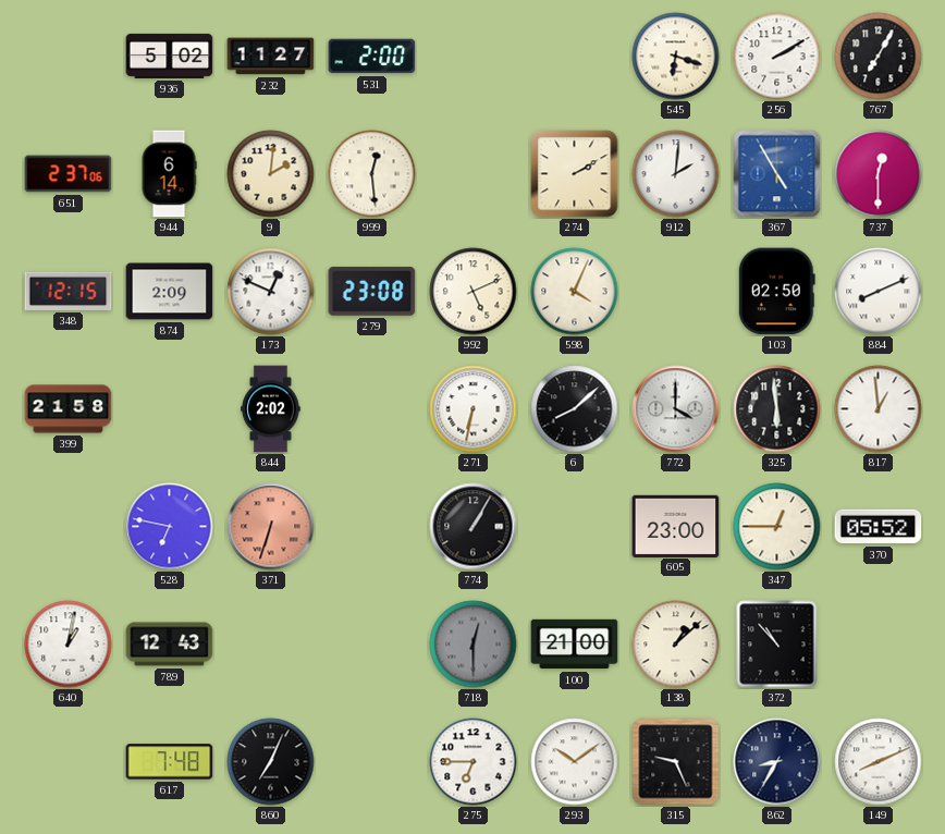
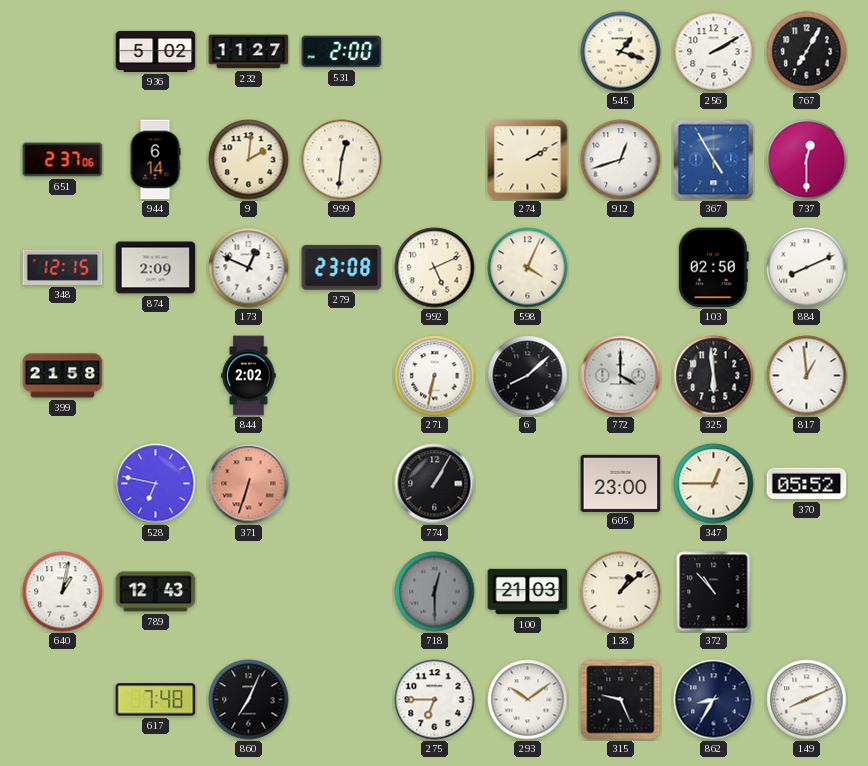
545: 6:18 -> 1:18
999: 12:29 -> 12:31
912: 2:01 -> 12:42
100: 21:00 -> 21:03
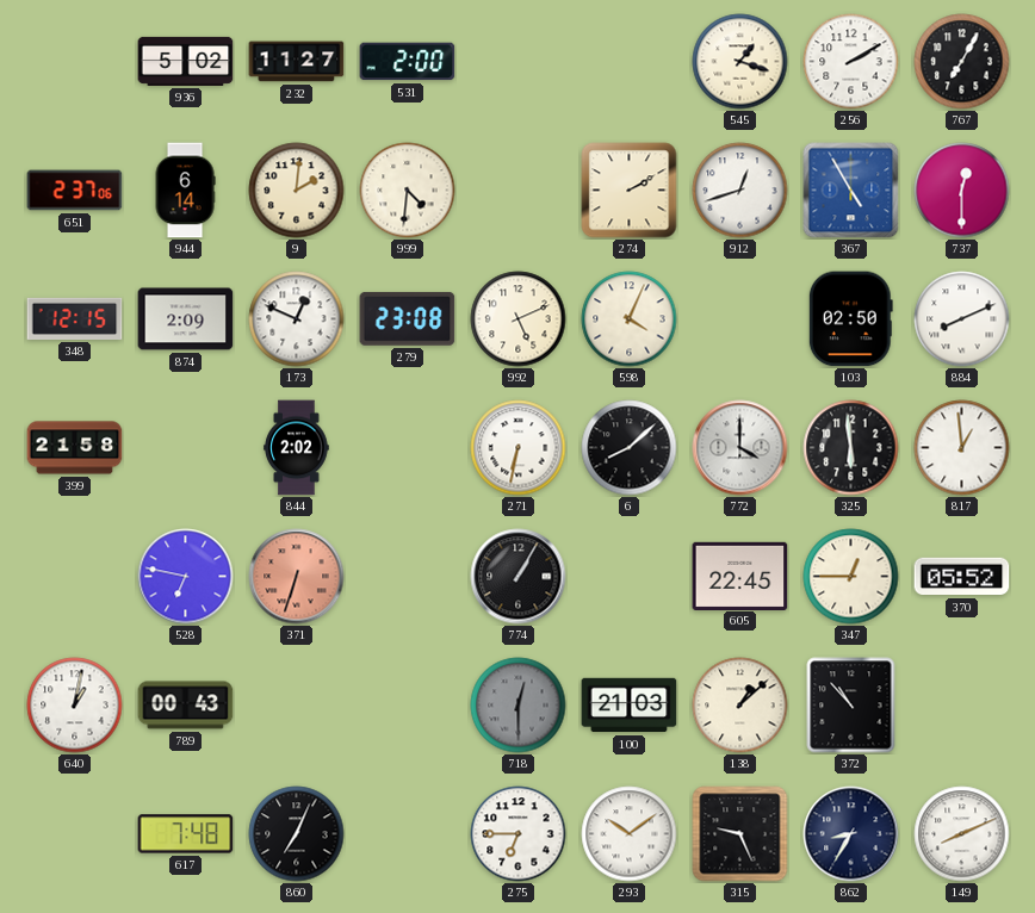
999: 12:31 -> 4:31
605: 23:00 -> 22:45
789: 12:43 -> 00:43
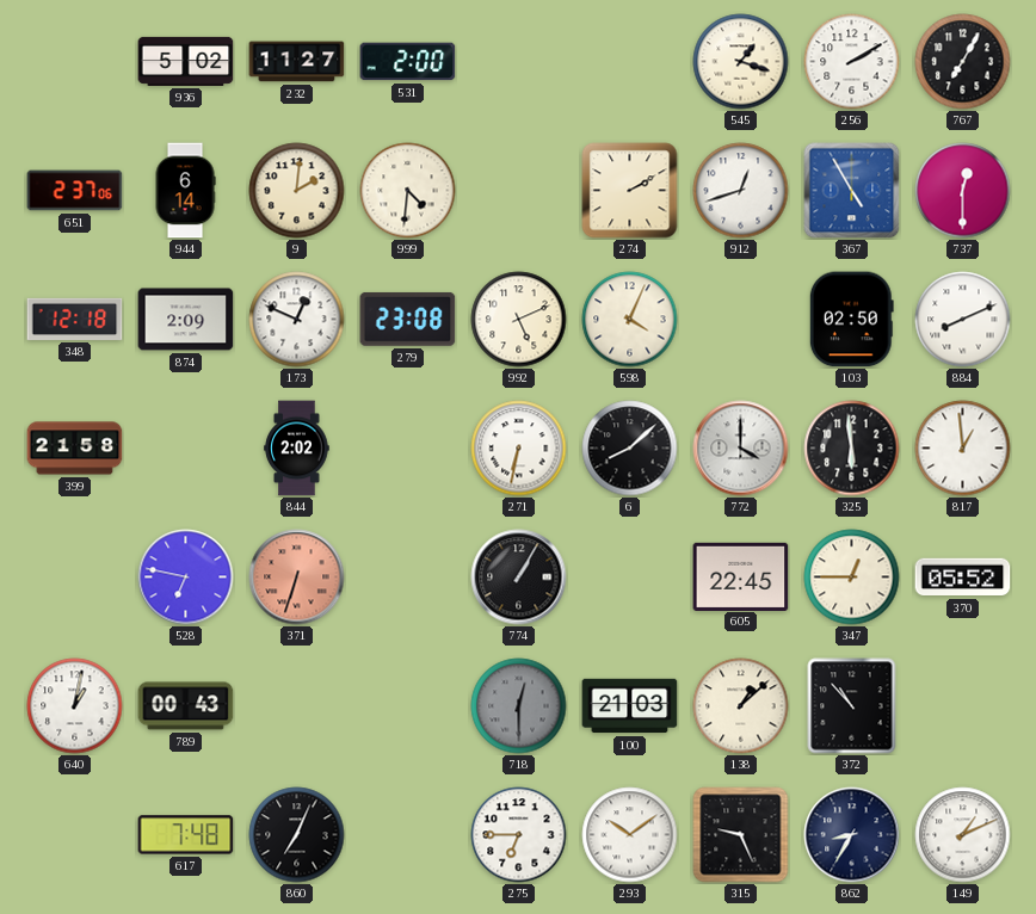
348: 12:15 -> 12:18
149: 8:11 -> 1:11
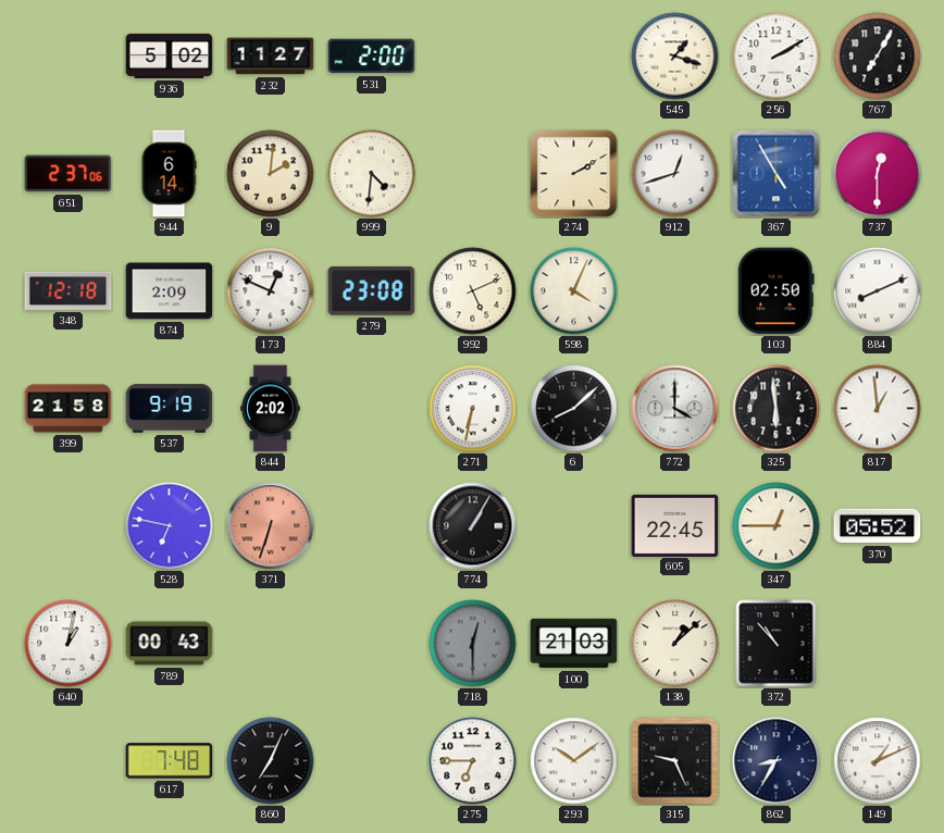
537: none -> 9:19
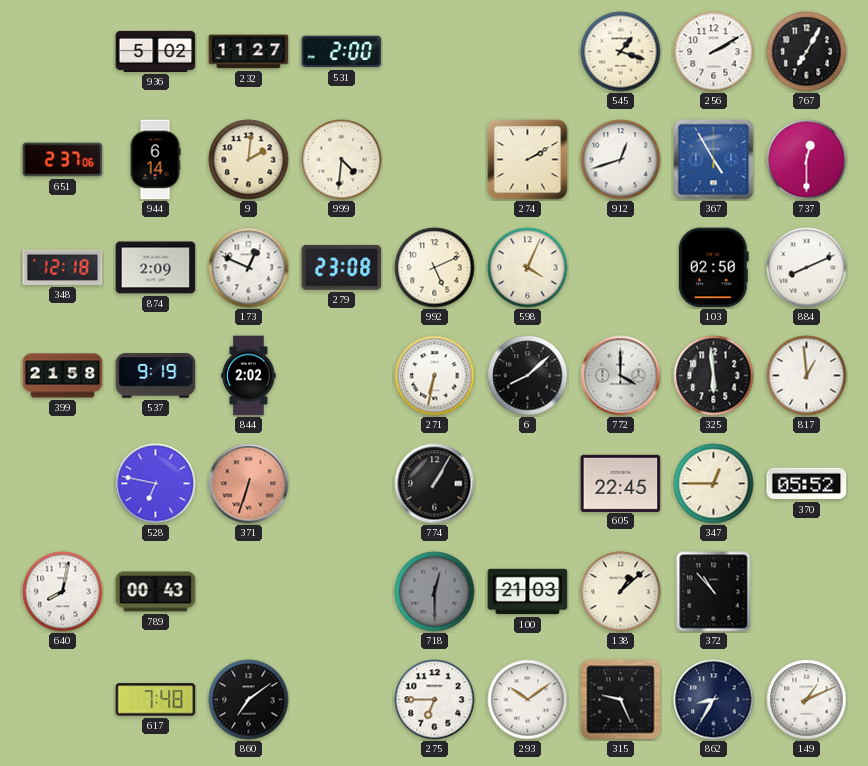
640: 1:02 -> 8:02
860: 7:04 -> 7:09
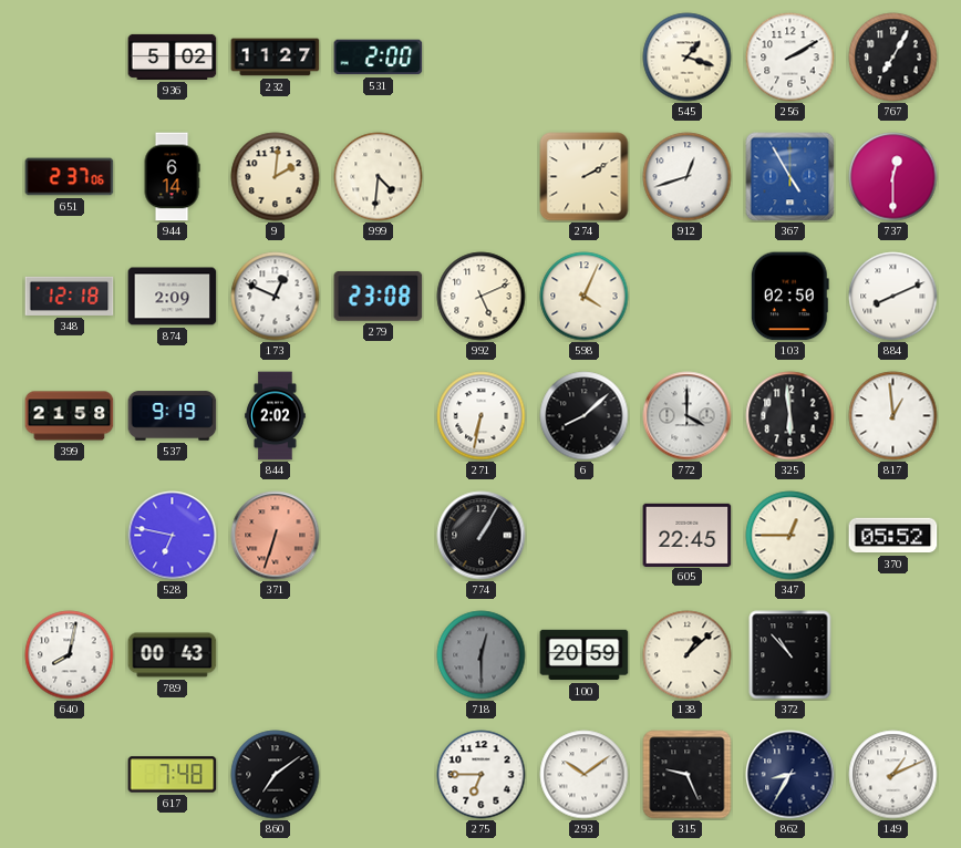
100: 21:03 -> 20:59
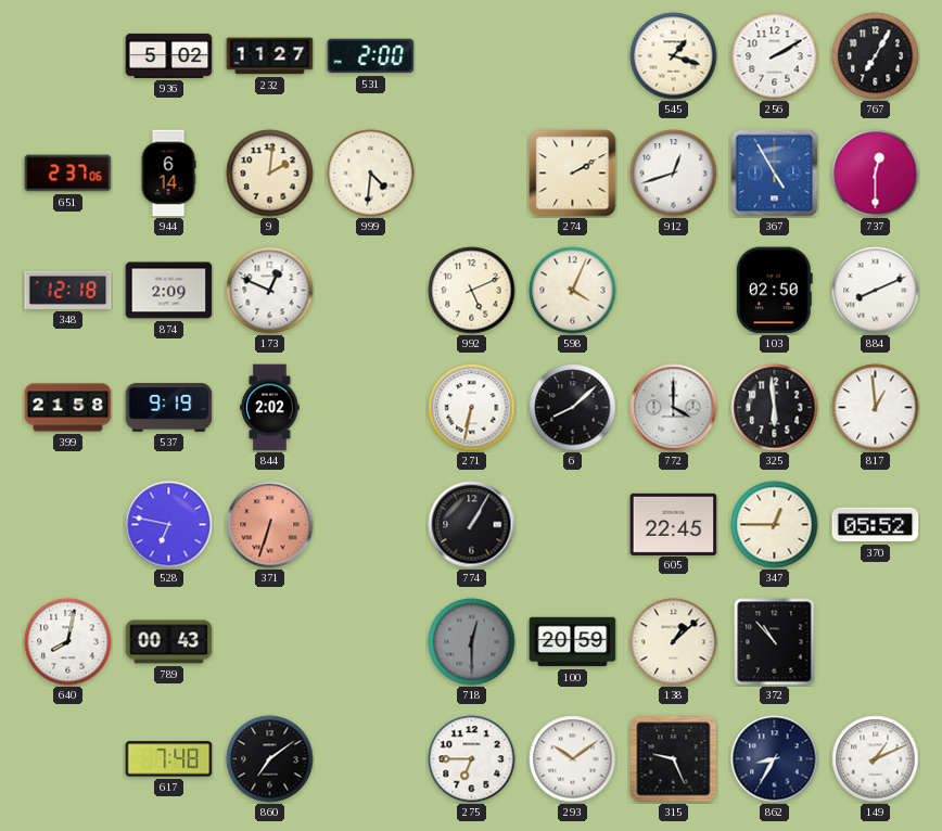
279: 23:08 -> none
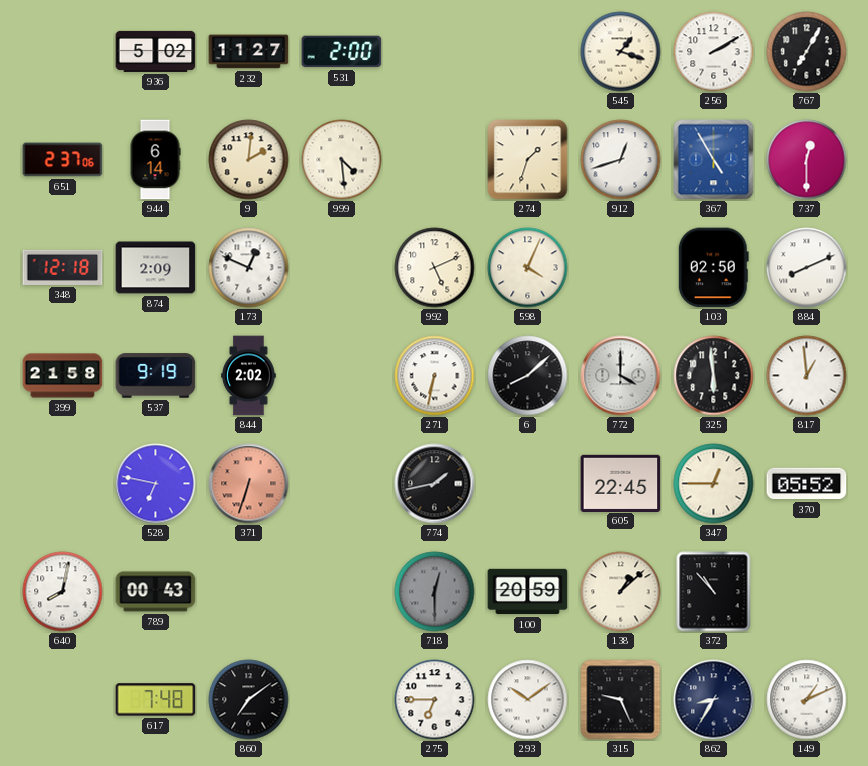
999: 4:31 -> 4:29
274: 2:10 -> 1:33
774: 1:05 -> 1:43
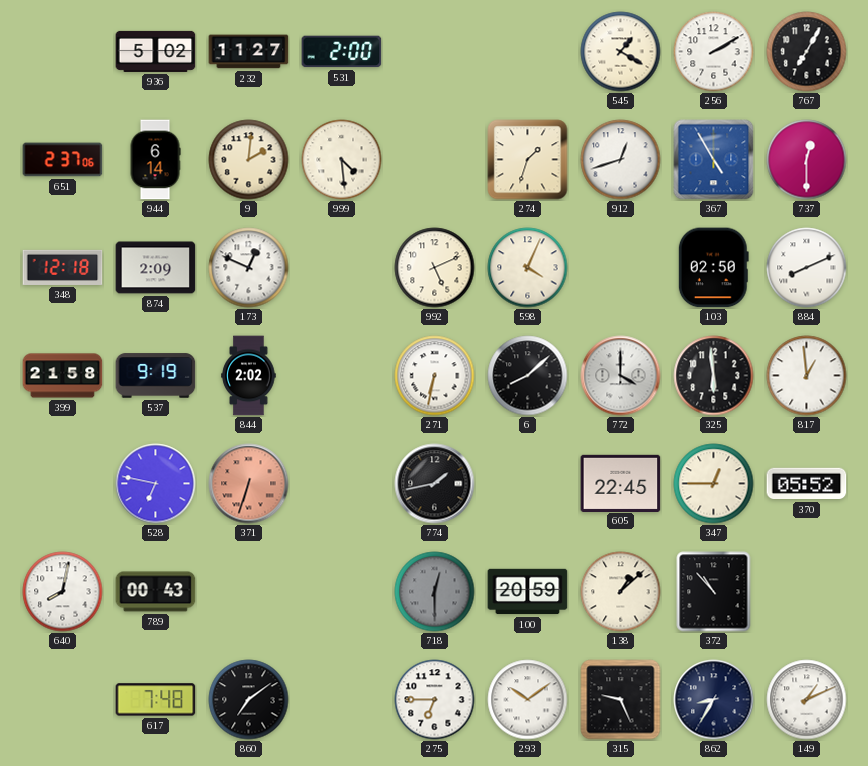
545: 1:18 -> 1:20
